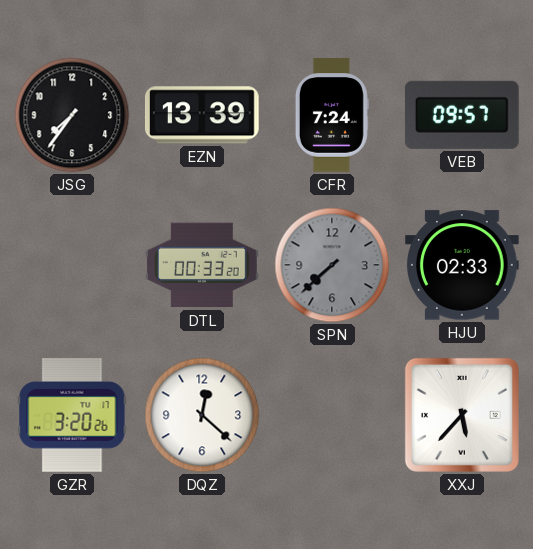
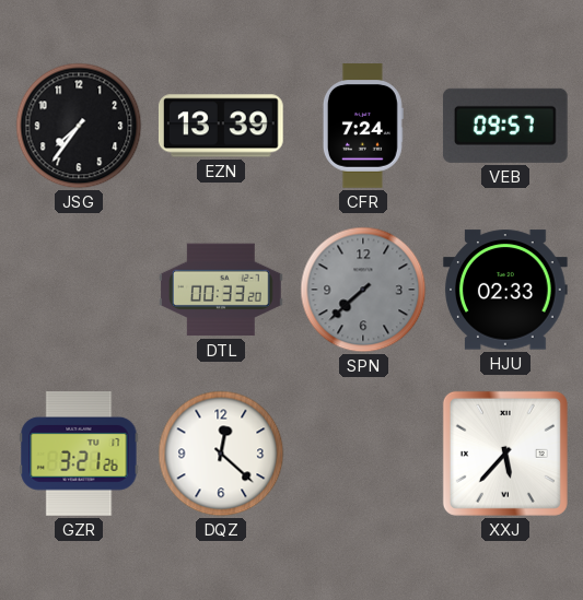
GZR: 3:20 -> 3:21
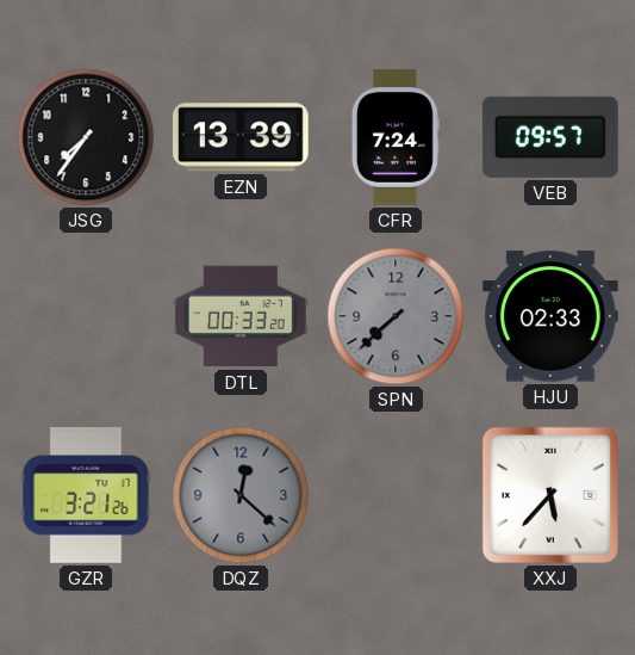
DQZ dial: white -> grey
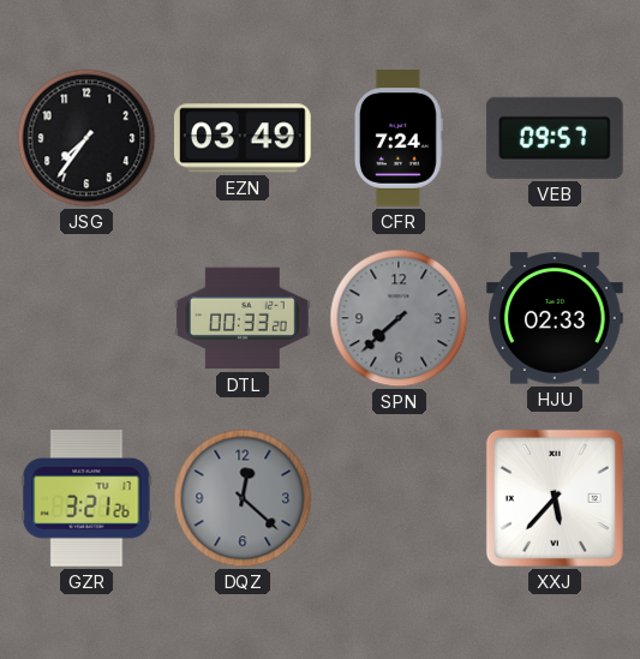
EZN: 13:39 -> 03:49
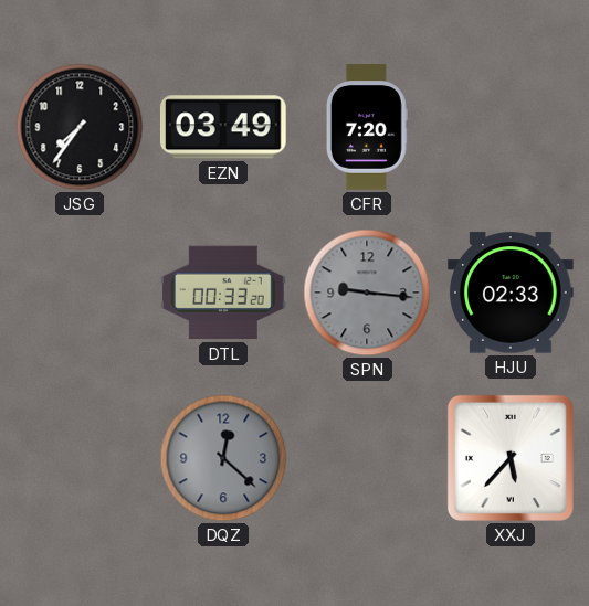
CFR: 7:24 -> 7:20
VEB: 09:57 -> none
SPN: 7:38 -> 9:16
GZR: 3:21 -> none
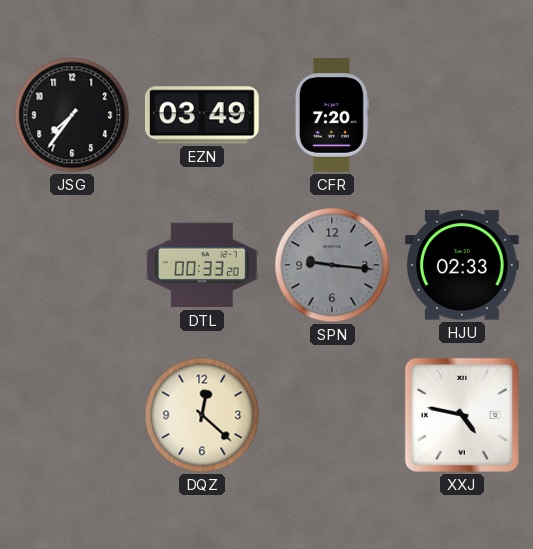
DQZ dial: grey -> cream
XXJ: 5:37 -> 4:47
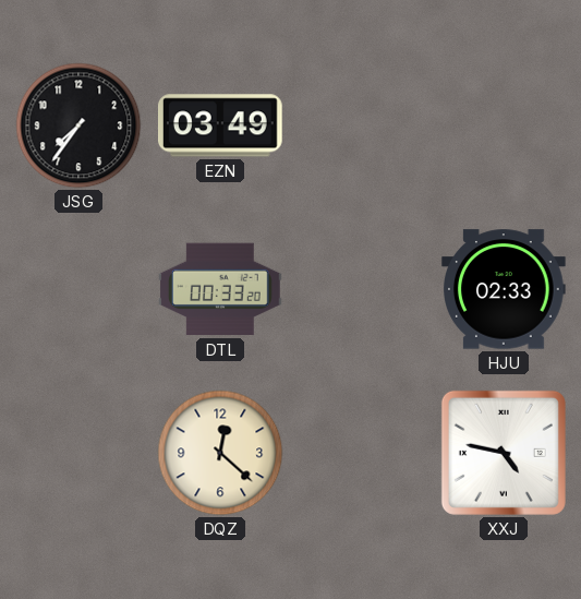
CFR: 7:20 -> none
SPN: 9:16 -> none
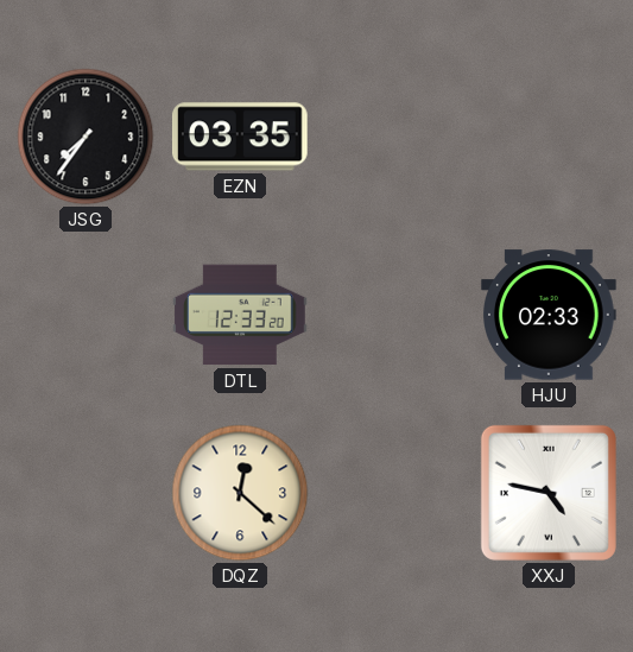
EZN: 03:49 -> 03:35
DTL: 00:33 -> 12:33
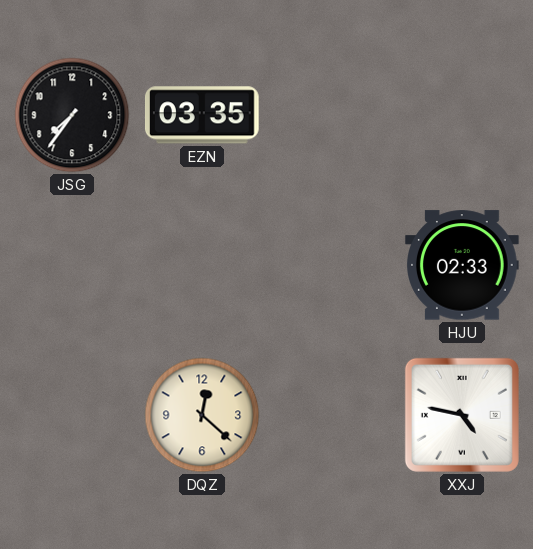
DTL: 12:33 -> none
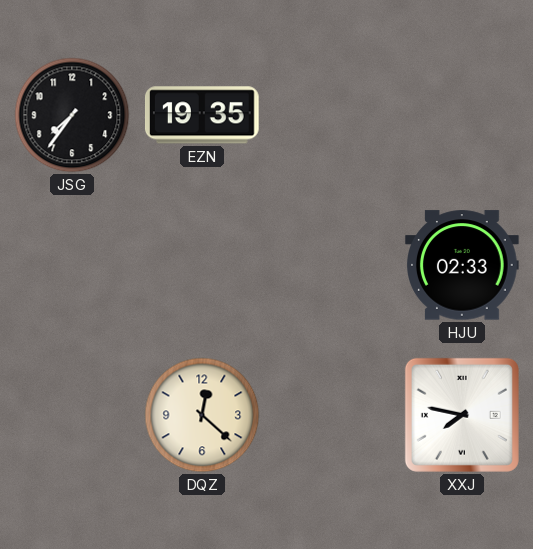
EZN: 03:35 -> 19:35
XXJ: 4:47 -> 7:47
